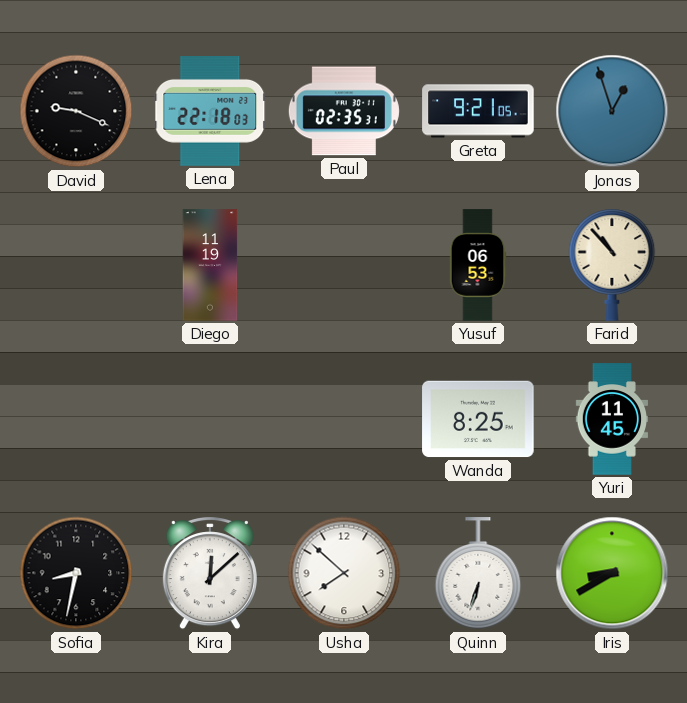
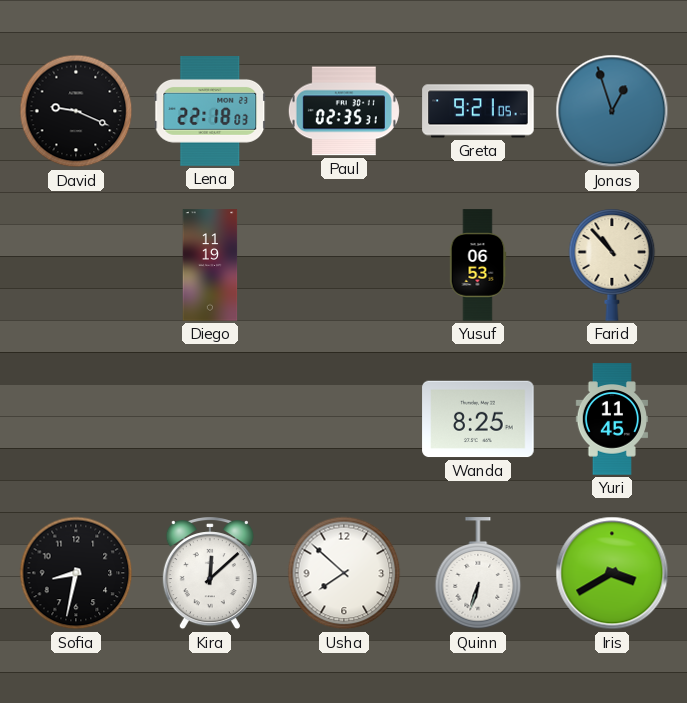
Iris: 8:40 -> 3:40
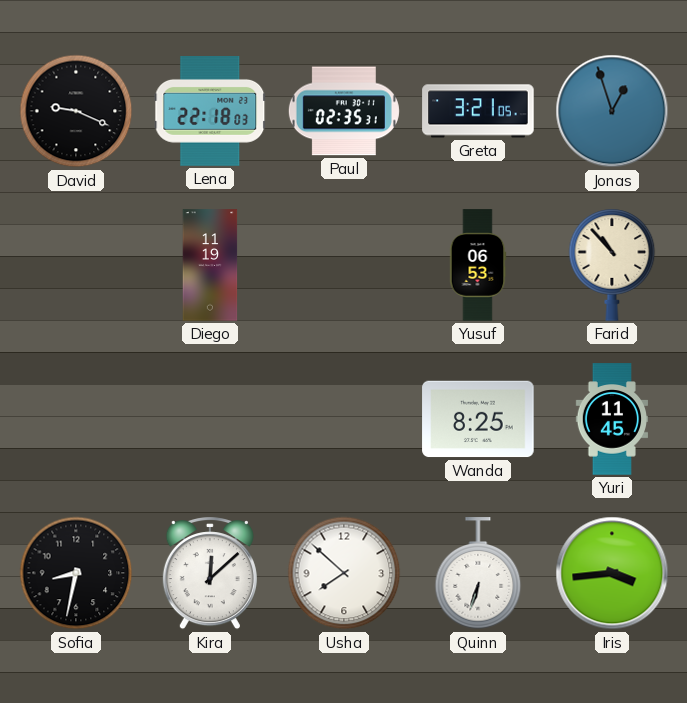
Greta: 9:21 -> 3:21
Iris: 3:40 -> 3:44
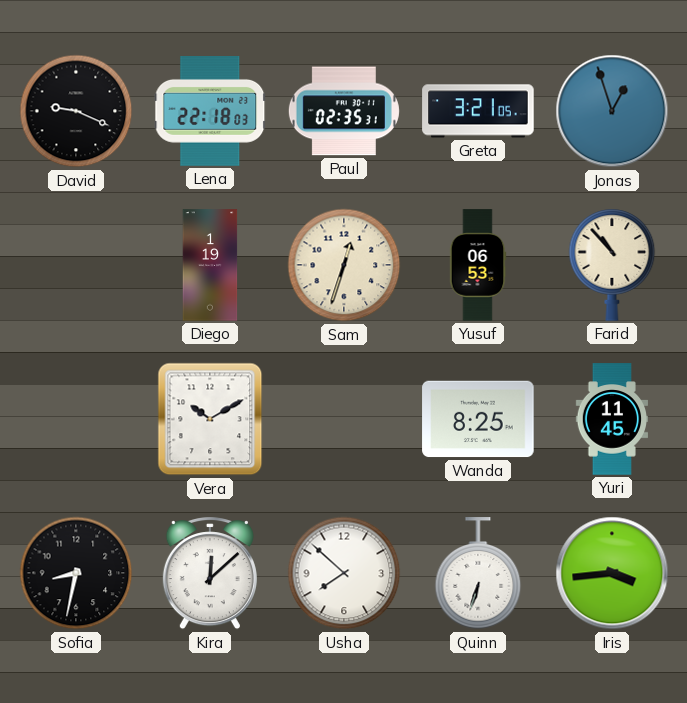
Diego: 11:19 -> 1:19
Sam: none -> 12:33
Vera: none -> 10:10
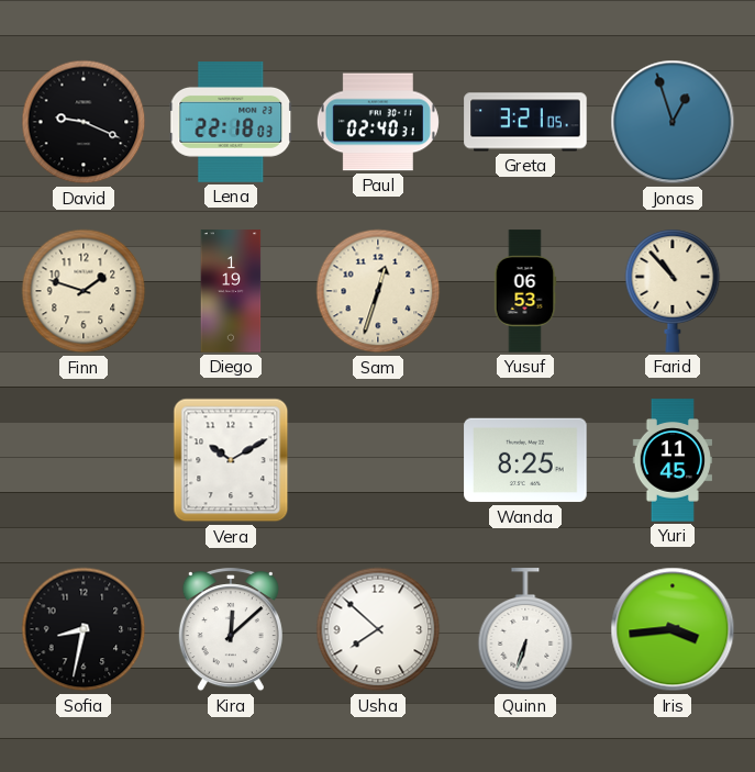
Paul: 02:35 -> 02:40
Finn: none -> 1:48
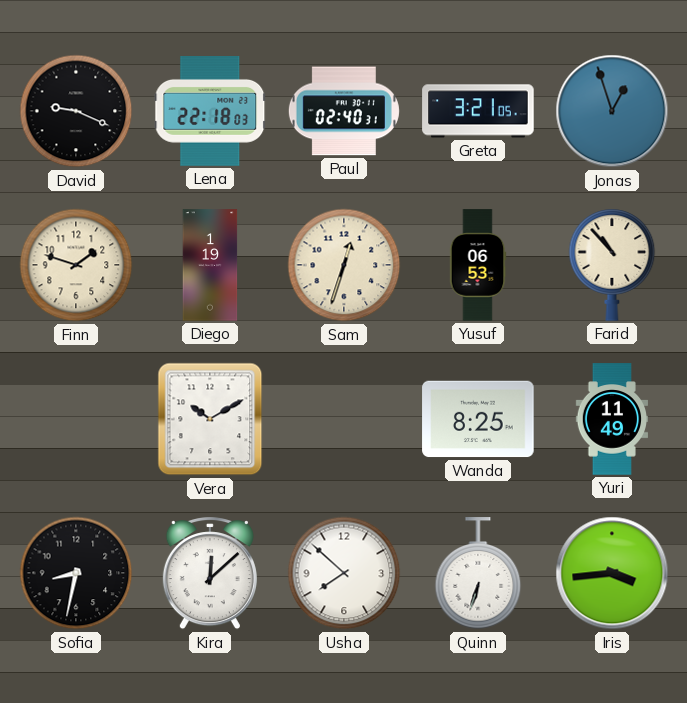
Yuri: 11:45 -> 11:49
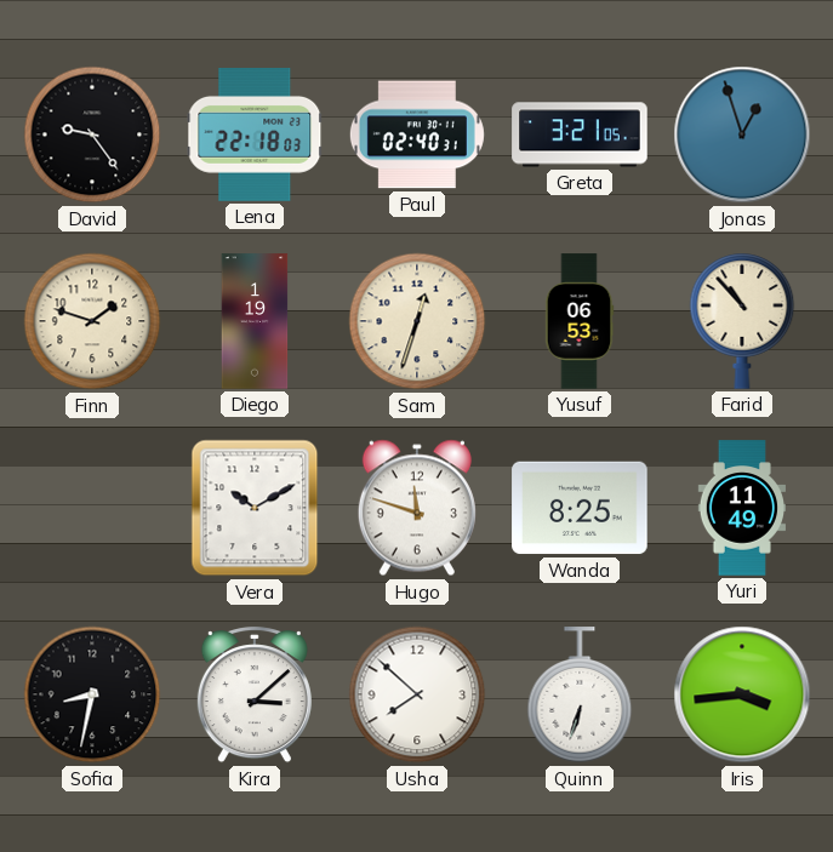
David: 9:19 -> 9:24
Hugo: none -> 11:48
Kira: 12:08 -> 3:08
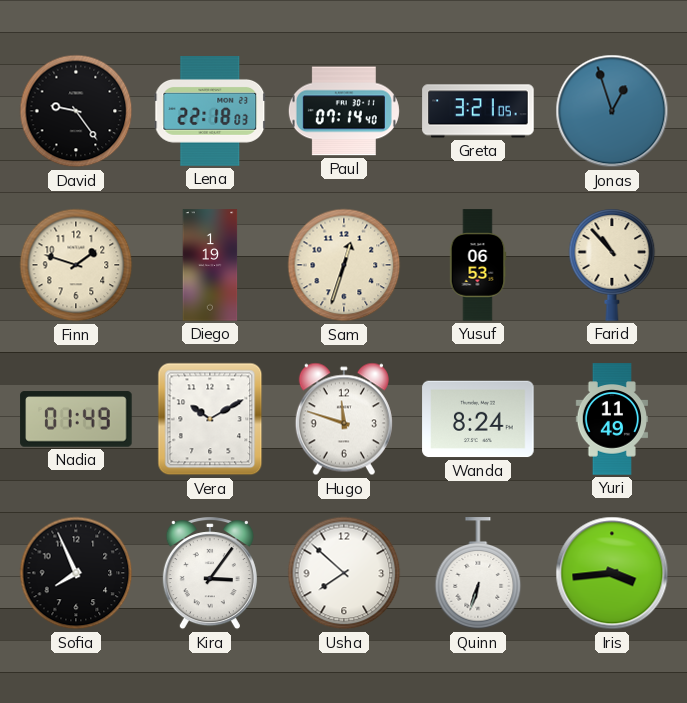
Paul: 02:40 -> 07:14
Nadia: none -> 01:49
Wanda: 8:25 -> 8:24
Sofia: 8:32 -> 7:56
Kira: 3:08 -> 3:06
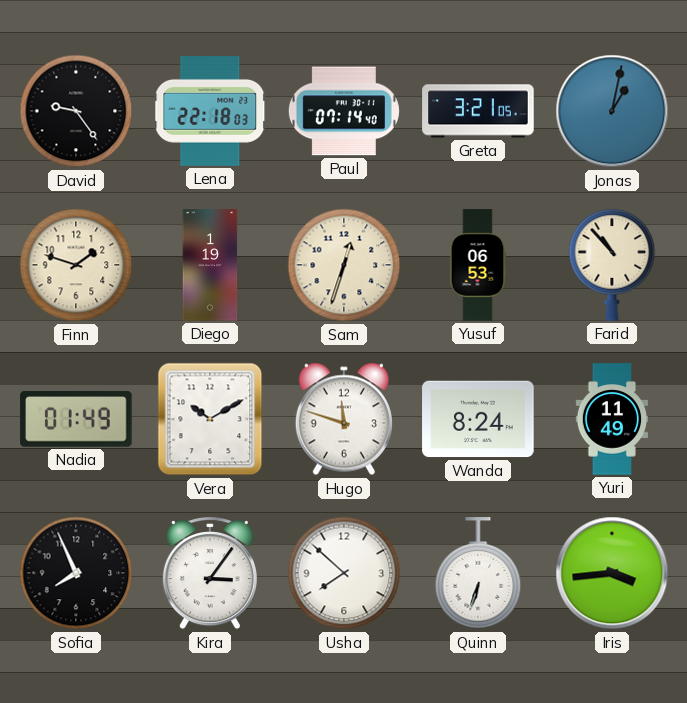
Jonas: 12:57 -> 1:02
